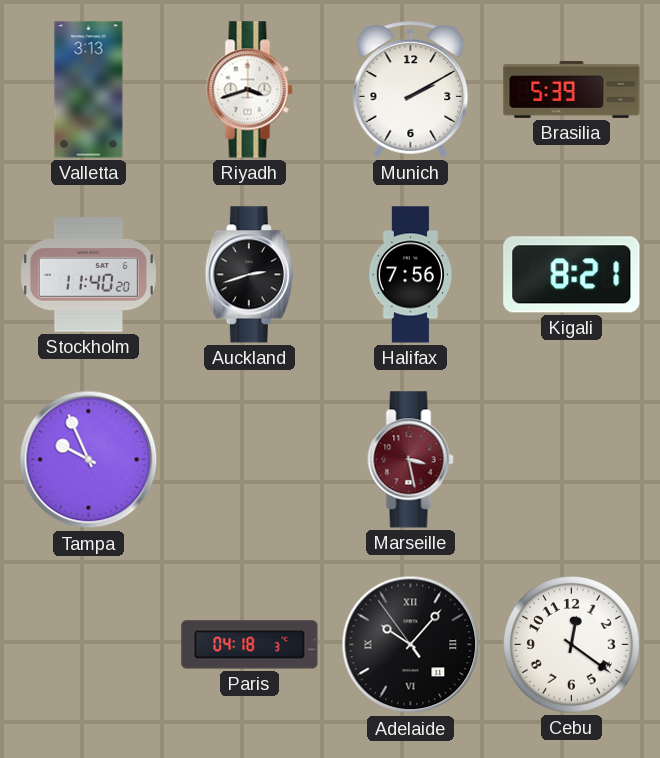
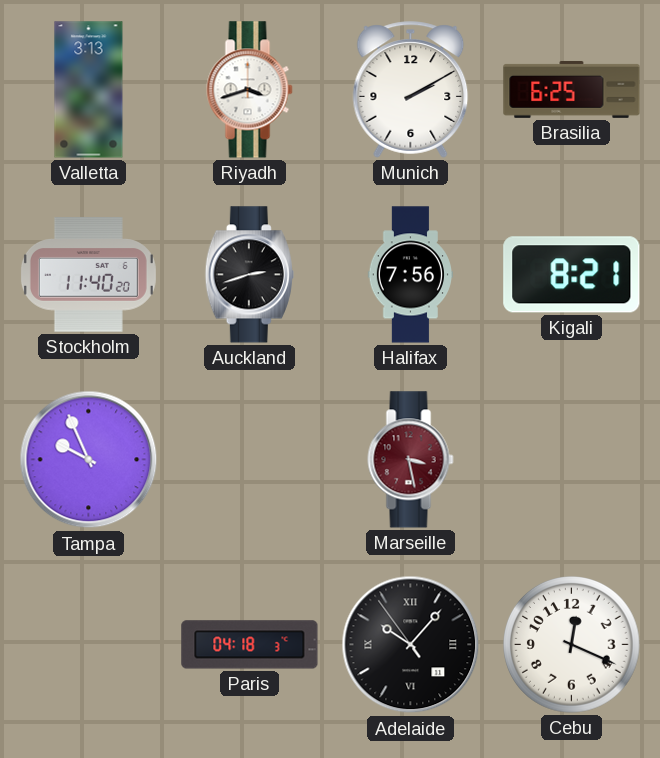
Brasilia: 5:39 -> 6:25
Cebu: 12:21 -> 12:19
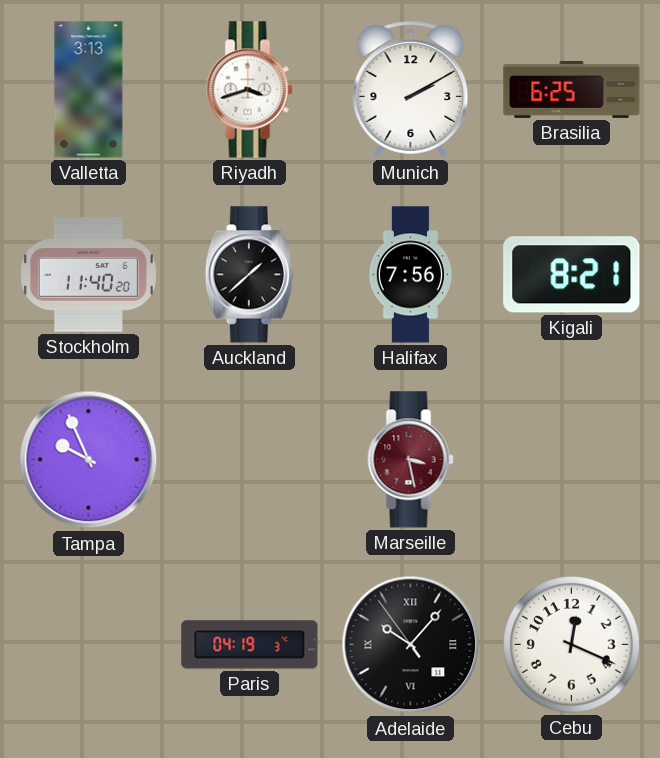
Auckland: 2:42 -> 1:38
Paris: 04:18 -> 04:19
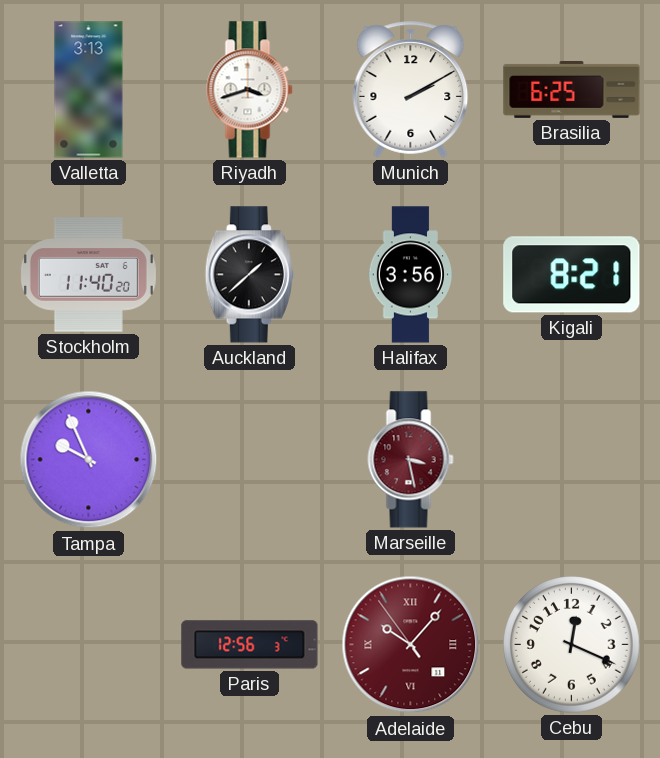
Halifax: 7:56 -> 3:56
Paris: 04:19 -> 12:56
Adelaide dial: black -> burgundy
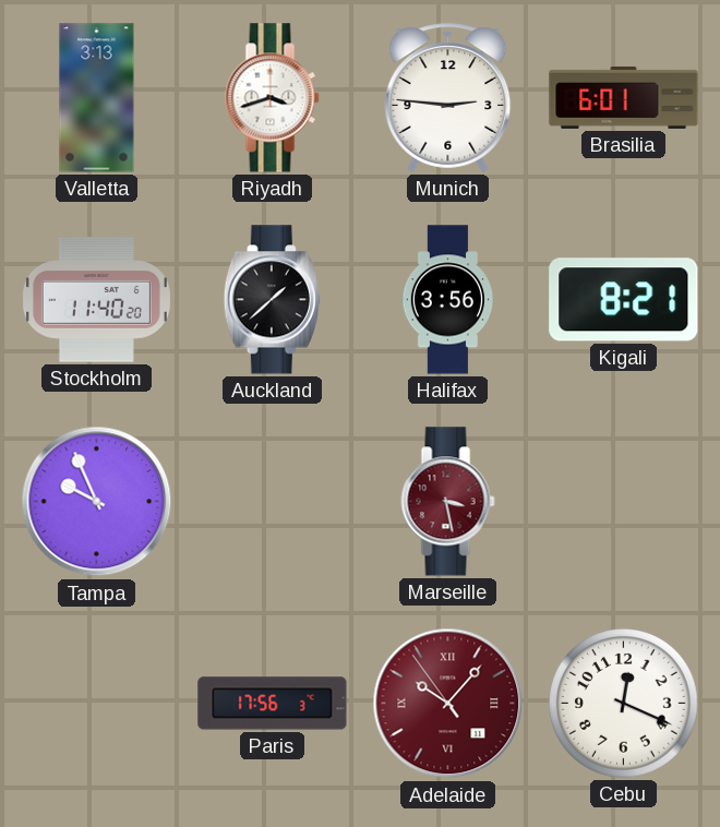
Munich: 2:10 -> 2:46
Brasilia: 6:25 -> 6:01
Paris: 12:56 -> 17:56
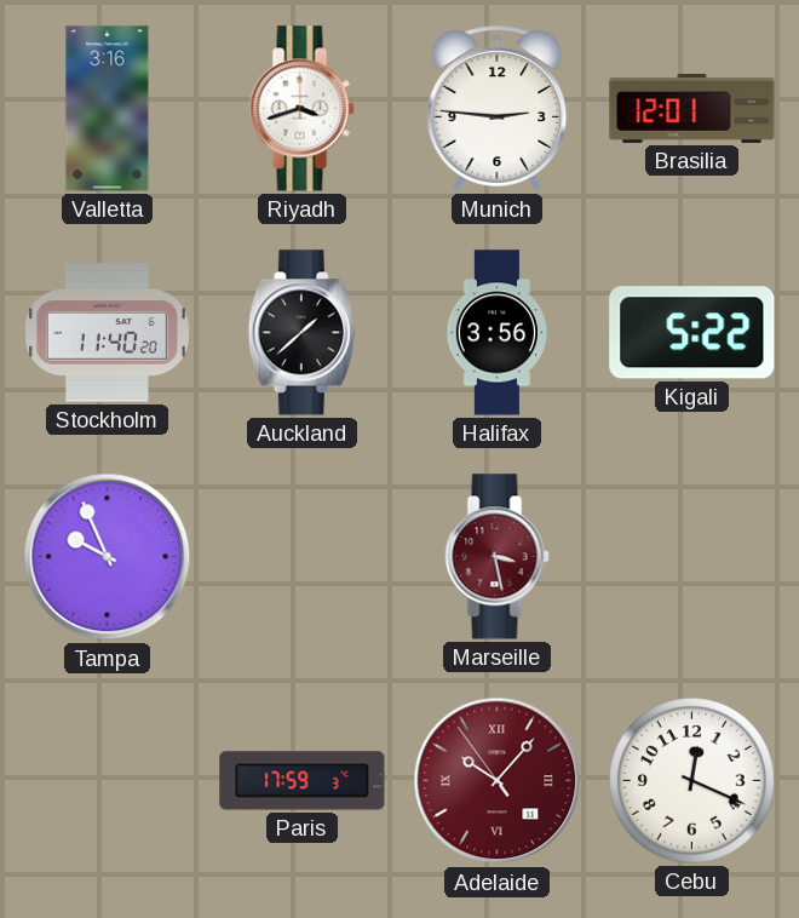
Valletta: 3:13 -> 3:16
Brasilia: 6:01 -> 12:01
Kigali: 8:21 -> 5:22
Paris: 17:56 -> 17:59
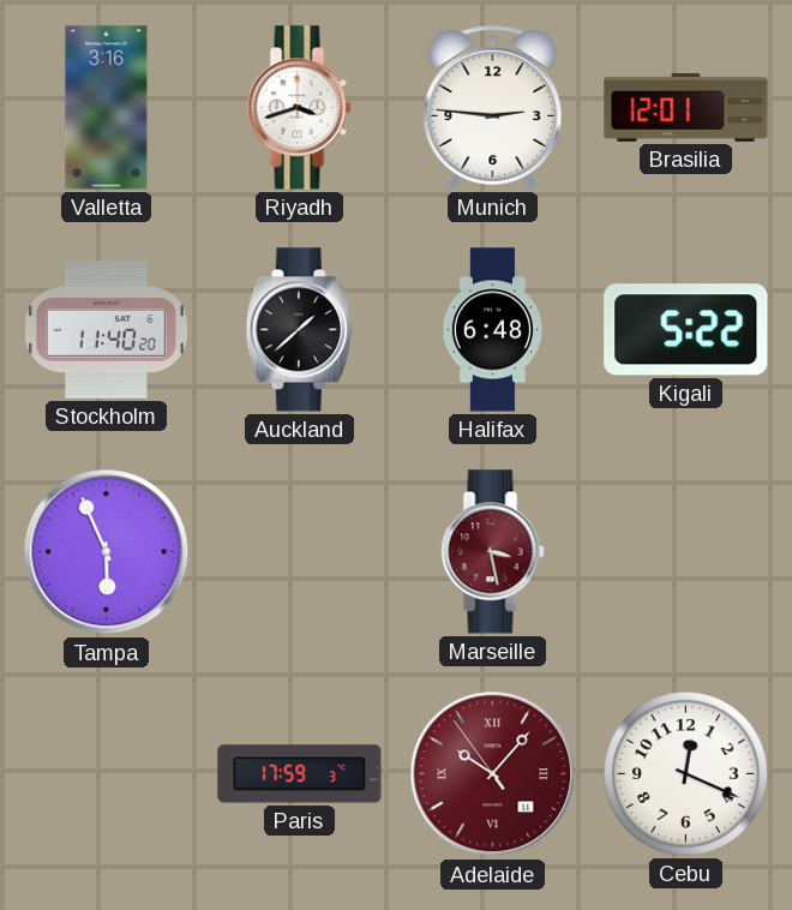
Halifax: 3:56 -> 6:48
Tampa: 9:56 -> 5:56
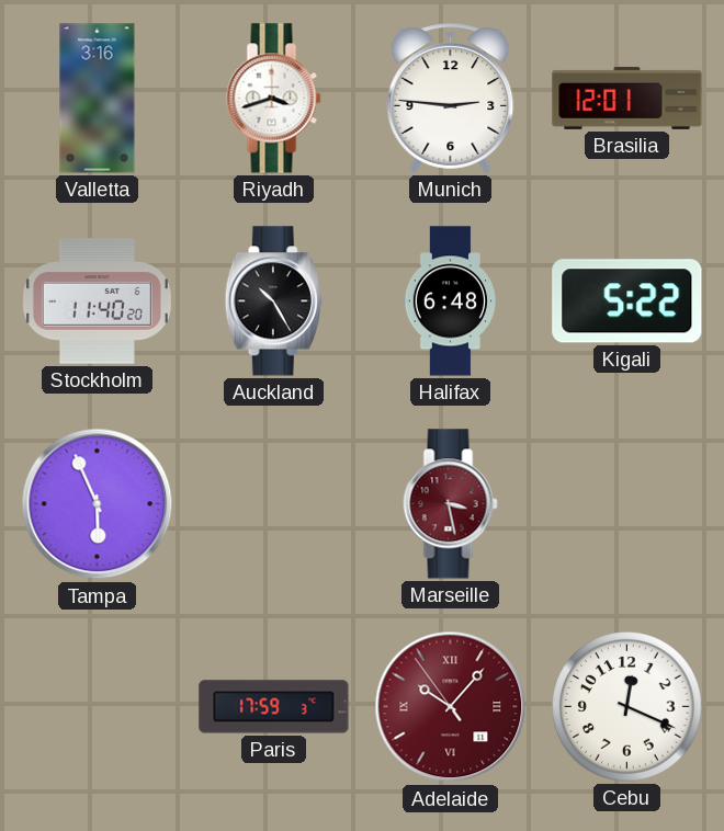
Auckland: 1:38 -> 10:25
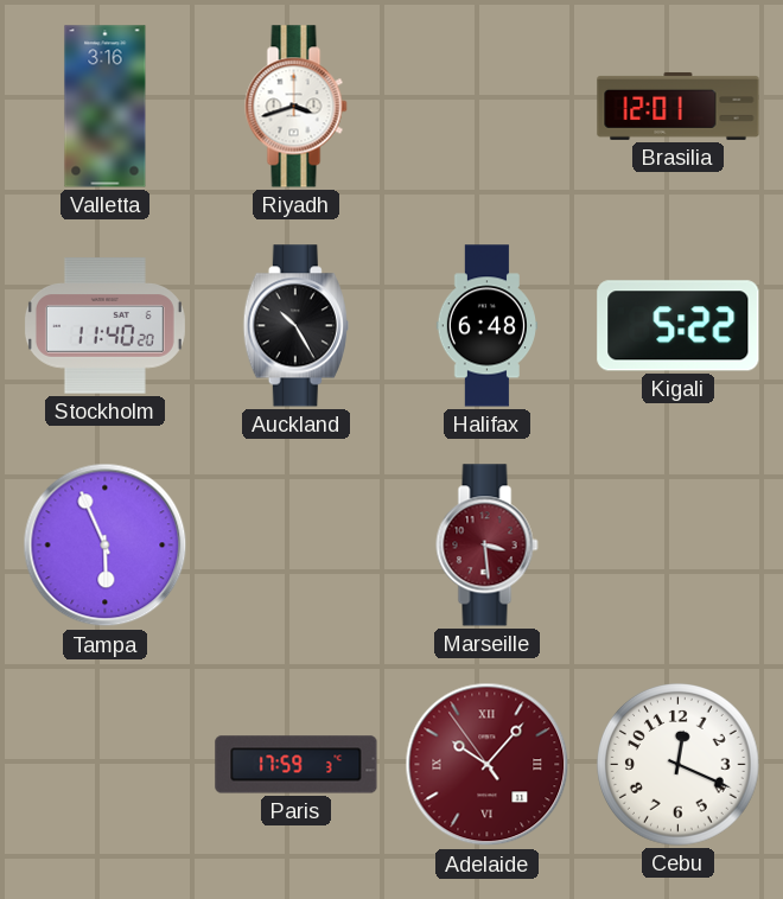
Munich: 2:46 -> none
Marseille: 3:28 -> 3:29
